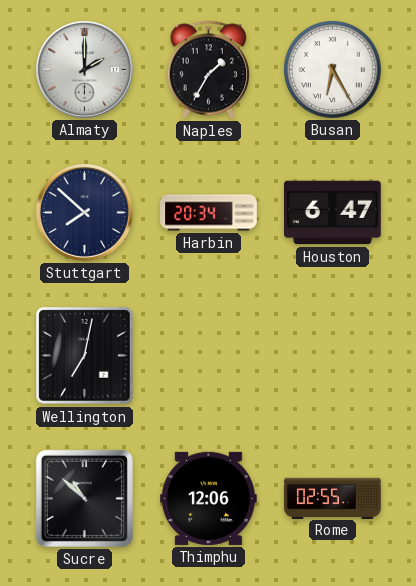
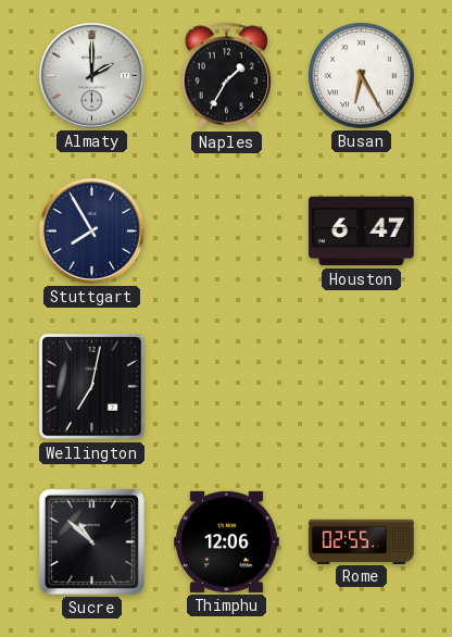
Stuttgart: 7:52 -> 7:55
Harbin: 20:34 -> none
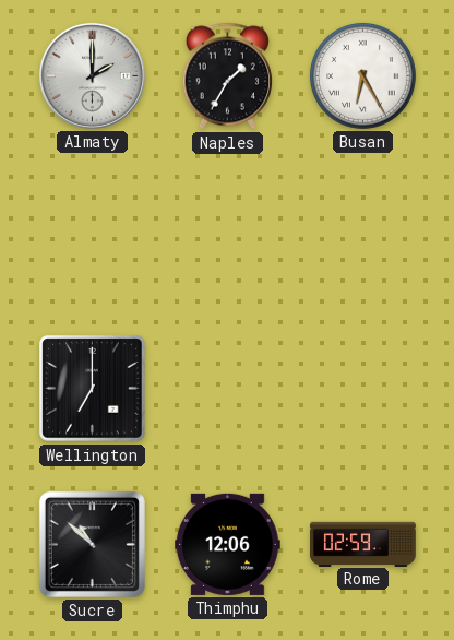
Stuttgart: 7:55 -> none
Houston: 6:47 -> none
Wellington: 7:02 -> 7:00
Rome: 02:55 -> 02:59
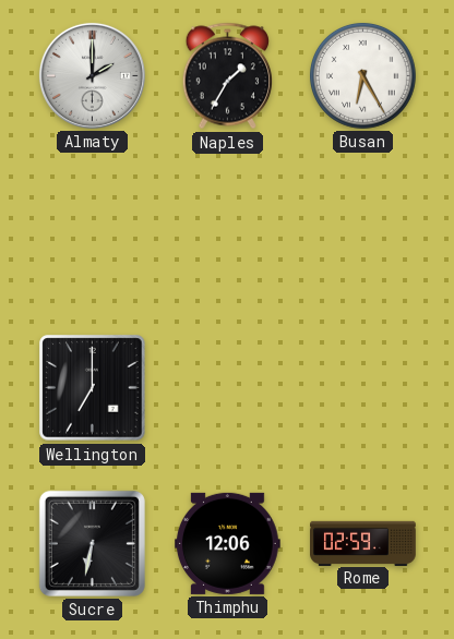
Sucre: 10:52 -> 6:32
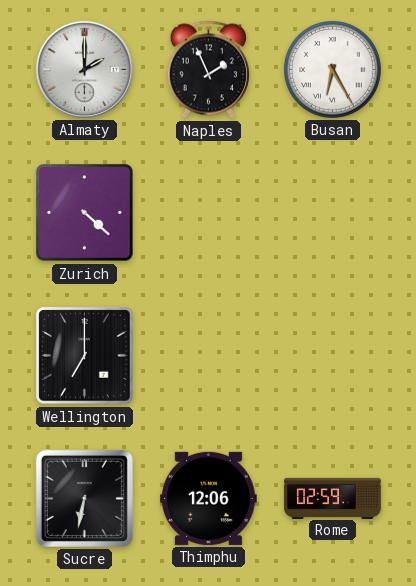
Naples: 1:35 -> 1:56
Zurich: none -> 4:22
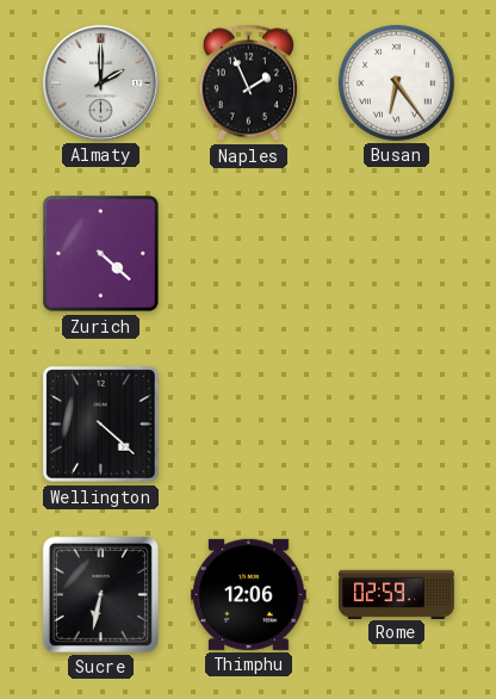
Busan: 6:25 -> 6:24
Wellington: 7:00 -> 4:22
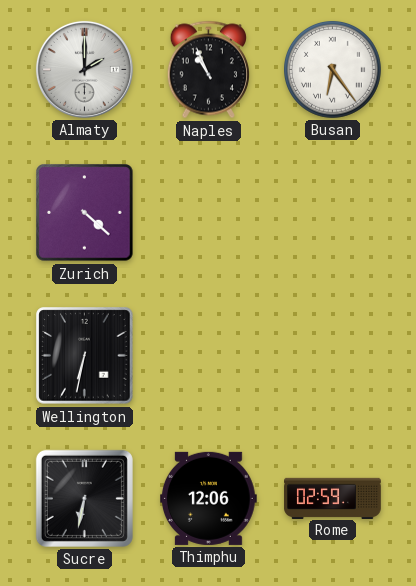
Naples: 1:56 -> 10:56
Wellington: 4:22 -> 6:32
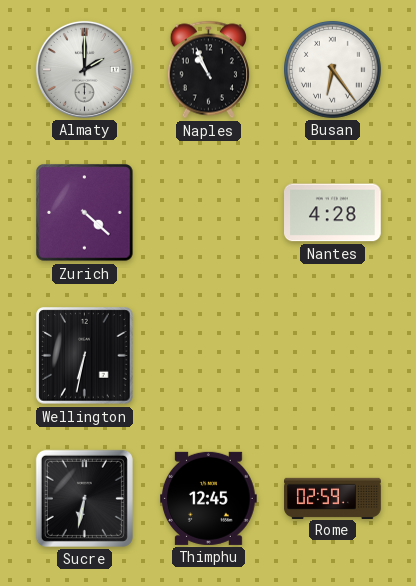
Nantes: none -> 4:28
Thimphu: 12:06 -> 12:45
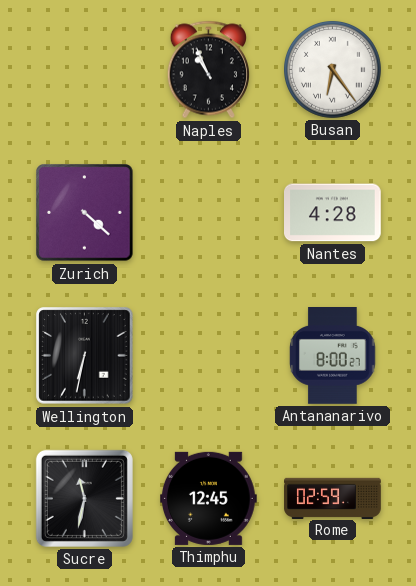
Almaty: 2:00 -> none
Antananarivo: none -> 8:00
Sucre: 6:32 -> 11:32
